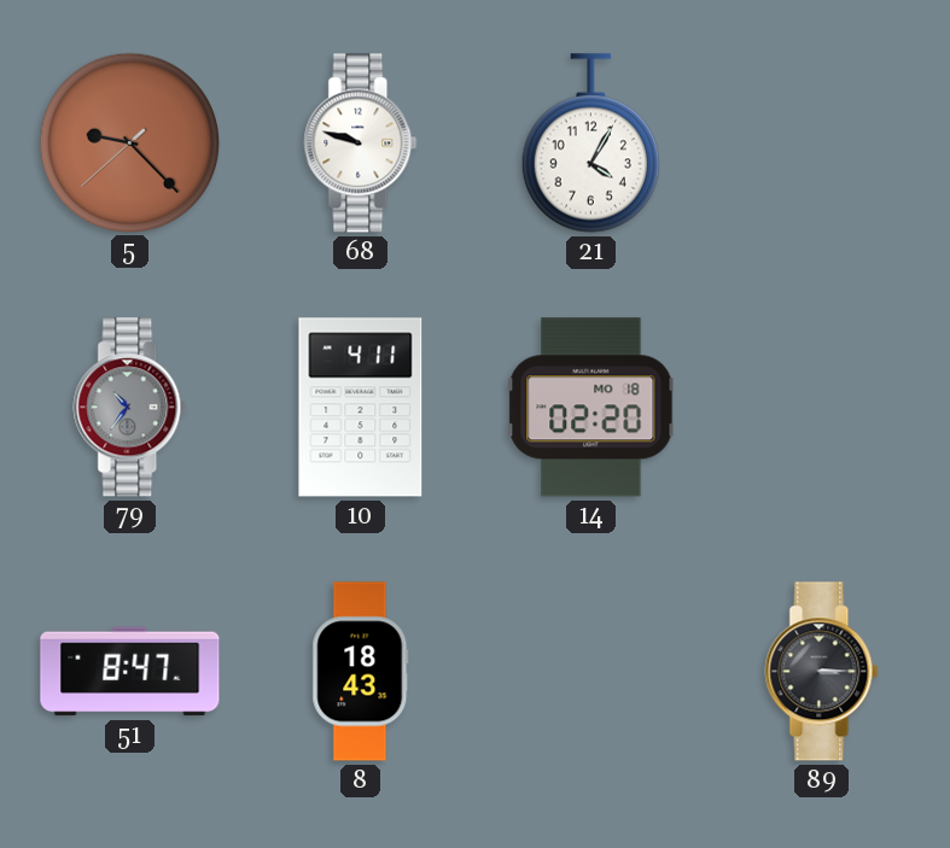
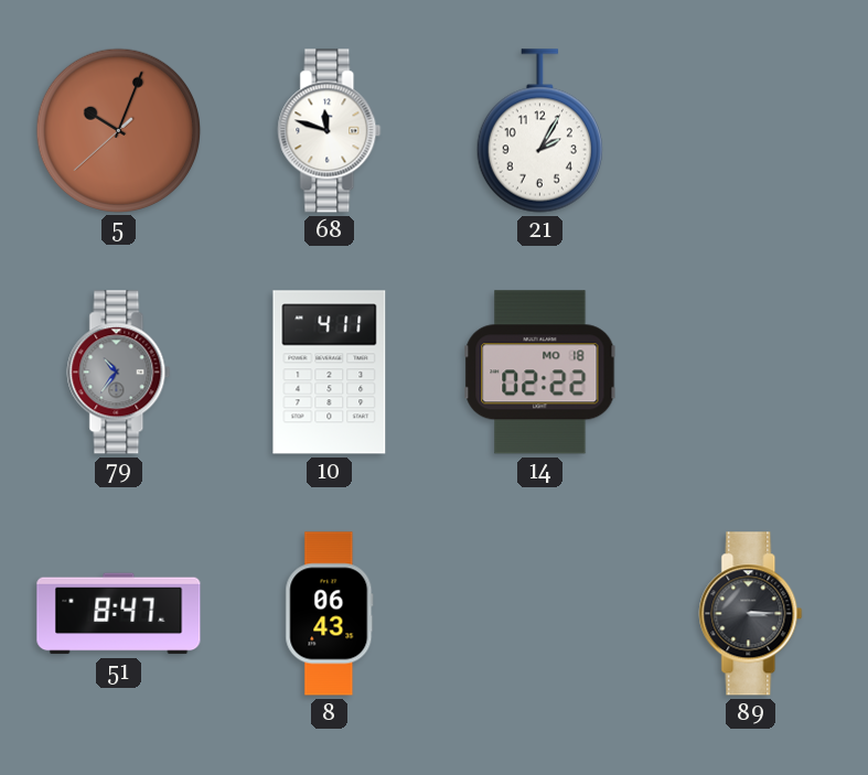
5: 9:22 -> 10:03
68: 9:48 -> 11:48
21: 4:05 -> 2:05
14: 02:20 -> 02:22
8: 18:43 -> 06:43
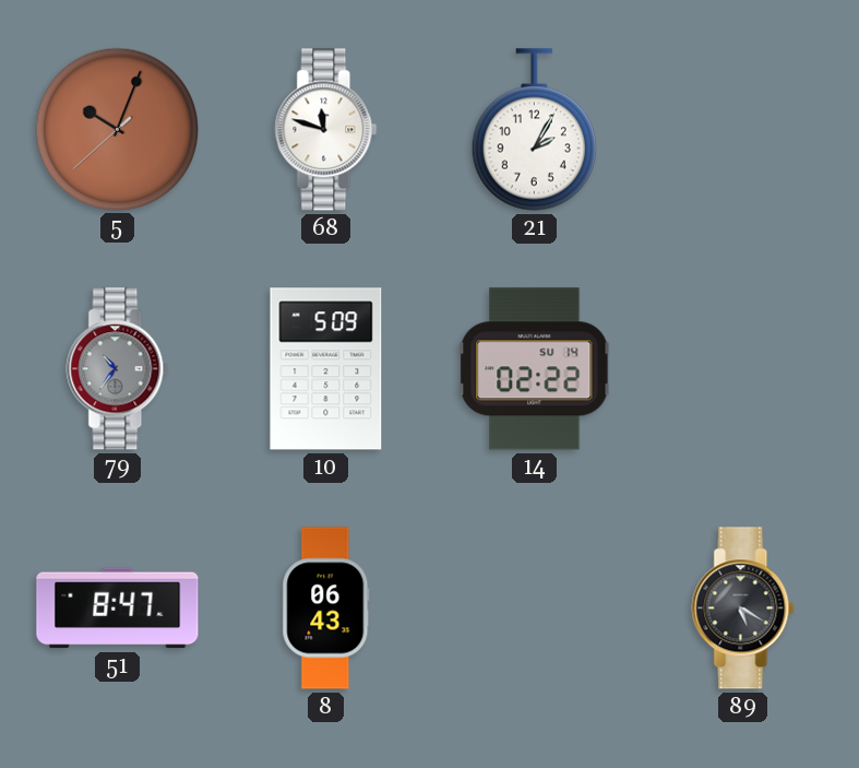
10: 4:11 -> 5:09
14 date: MO 18 -> SU 14
89: 3:15 -> 5:20
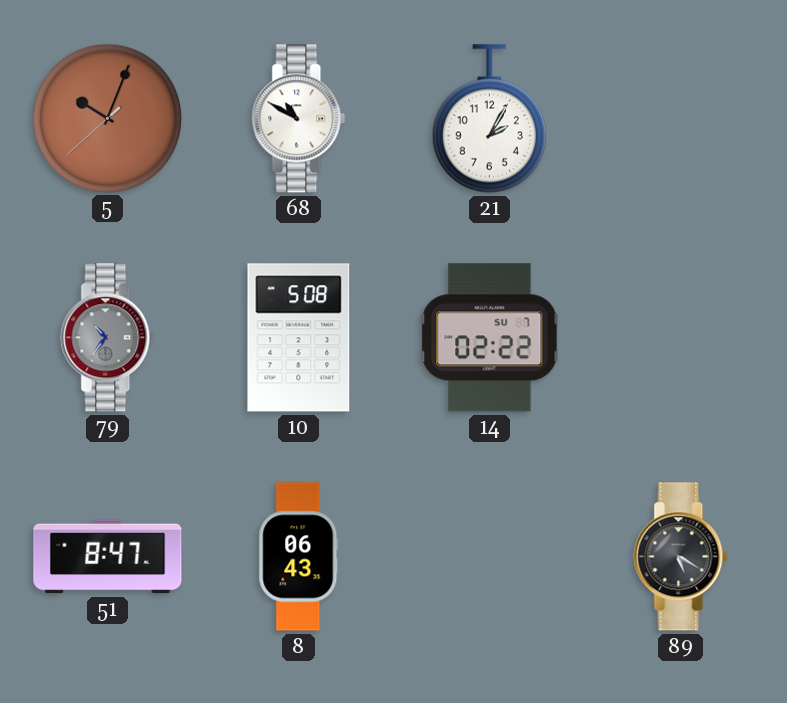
68: 11:48 -> 10:50
10: 5:09 -> 5:08
14 date: SU 14 -> SU 7
